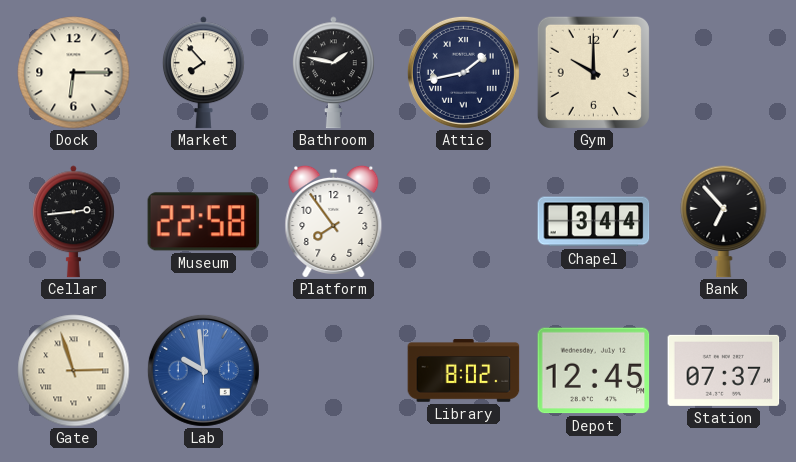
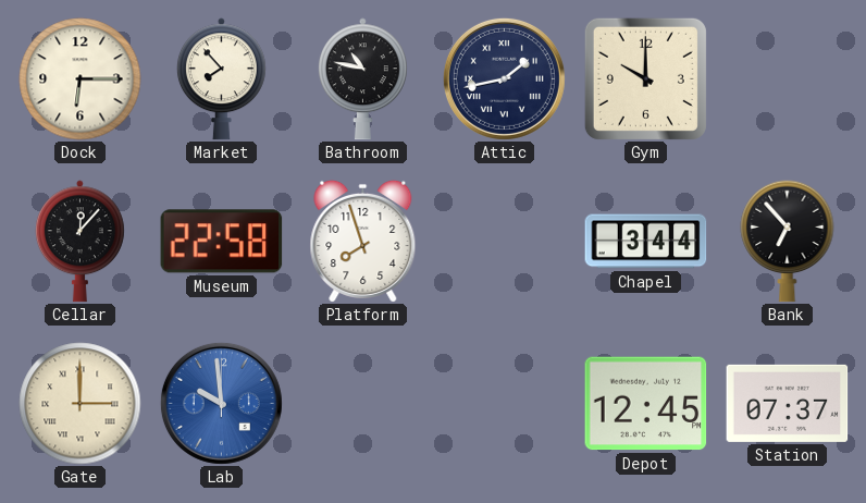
Bathroom: 1:47 -> 10:47
Cellar: 2:44 -> 12:07
Platform: 7:54 -> 7:57
Gate: 2:57 -> 3:00
Library: 8:02 -> none
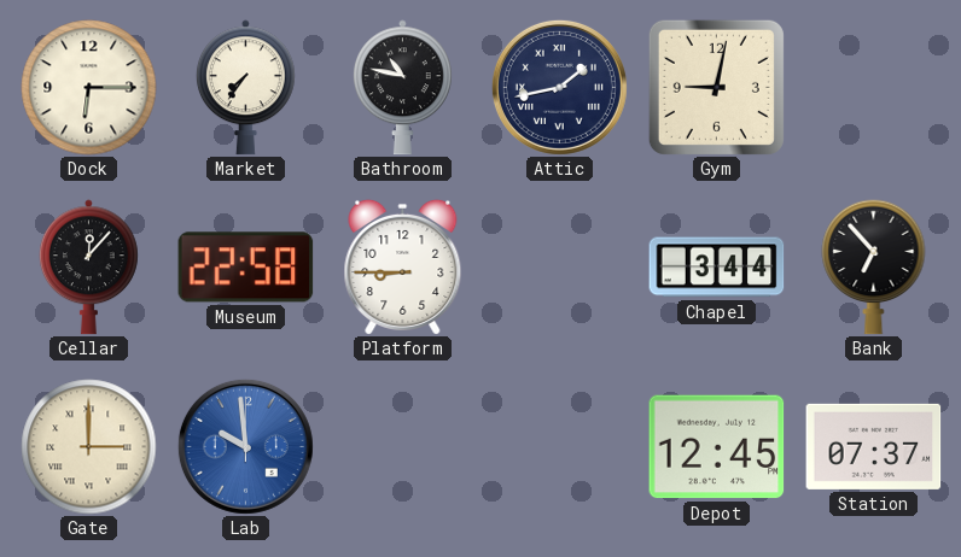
Market: 7:53 -> 7:36
Gym: 10:00 -> 9:02
Platform: 7:57 -> 8:45
